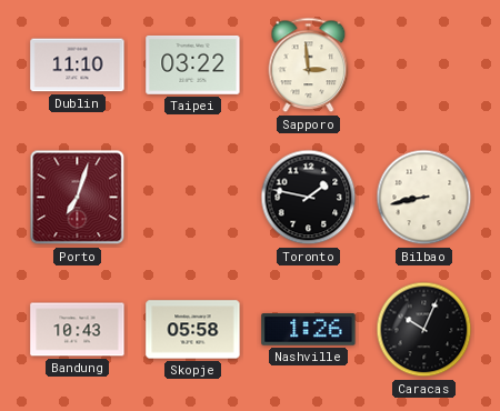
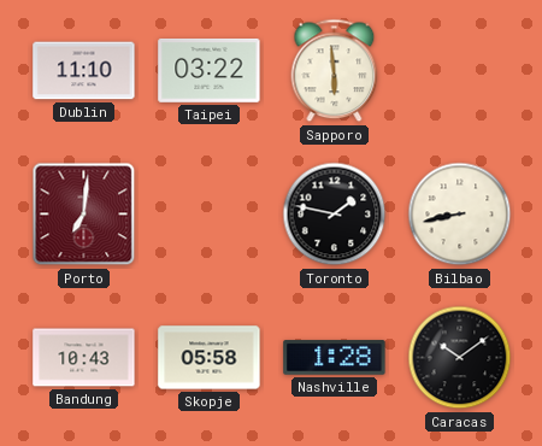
Sapporo: 2:59 -> 5:59
Porto: 7:03 -> 7:01
Nashville: 1:26 -> 1:28
Caracas: 10:04 -> 10:09
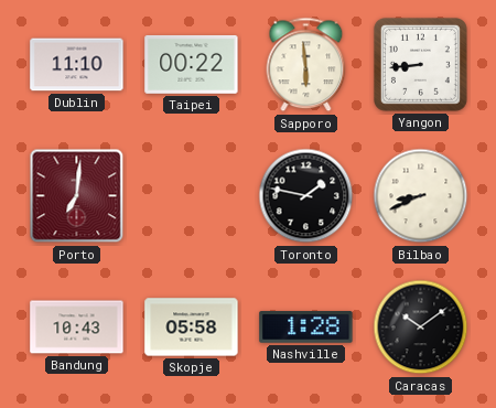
Taipei: 03:22 -> 00:22
Yangon: none -> 8:44
Bilbao: 8:43 -> 8:41
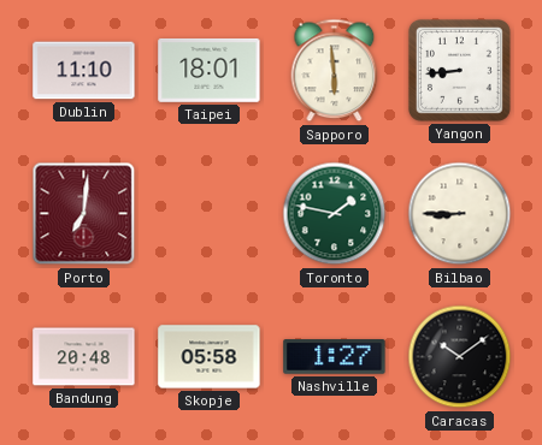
Taipei: 00:22 -> 18:01
Toronto dial: black -> green
Bilbao: 8:41 -> 8:45
Bandung: 10:43 -> 20:48
Nashville: 1:28 -> 1:27
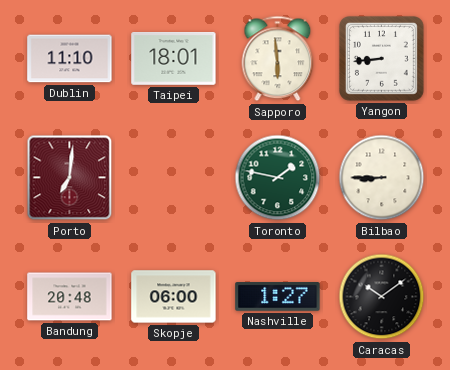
Skopje: 05:58 -> 06:00
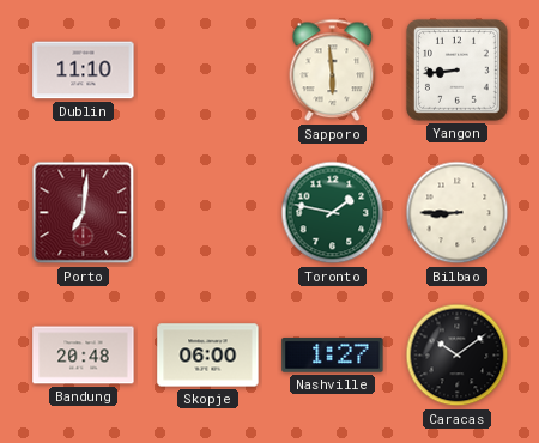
Taipei: 18:01 -> none
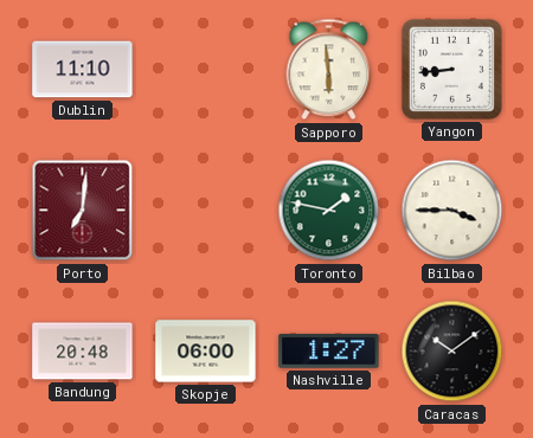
Bilbao: 8:45 -> 3:45
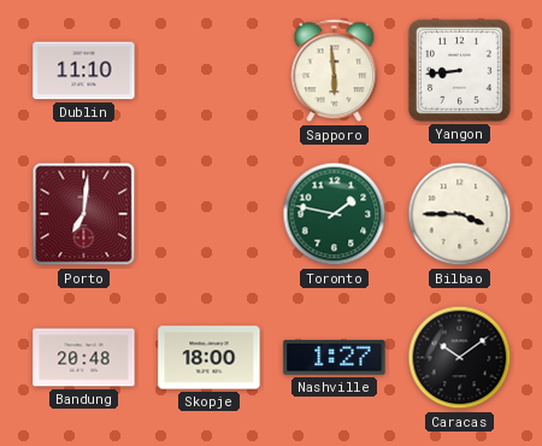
Skopje: 06:00 -> 18:00
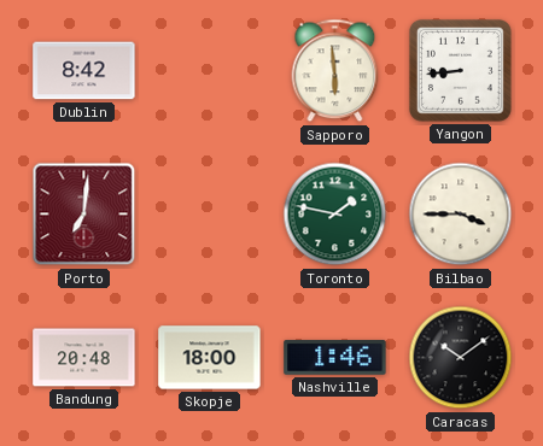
Dublin: 11:10 -> 8:42
Nashville: 1:27 -> 1:46
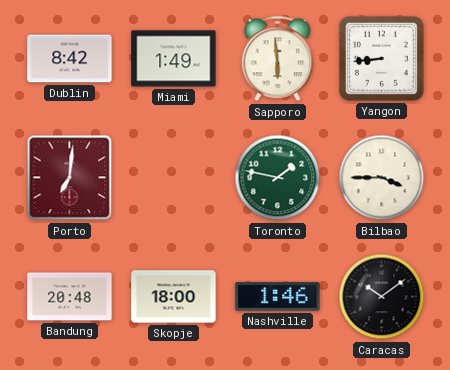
Miami: none -> 1:49
